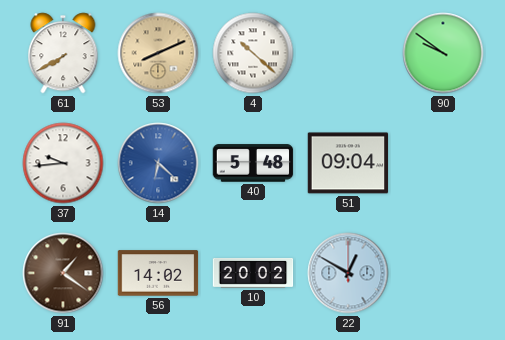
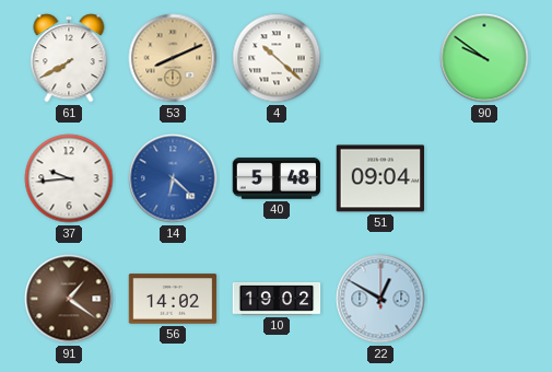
10: 20:02 -> 19:02
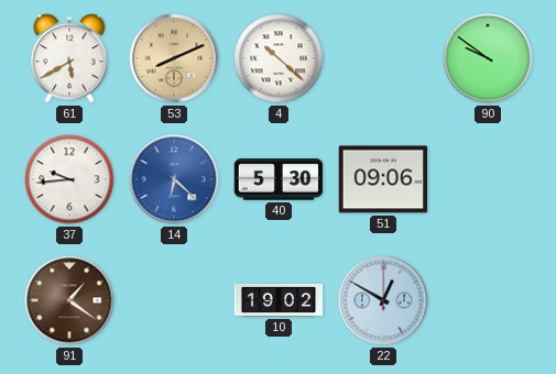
61: 7:40 -> 5:40
40: 5:48 -> 5:30
51: 09:04 -> 09:06
56: 14:02 -> none
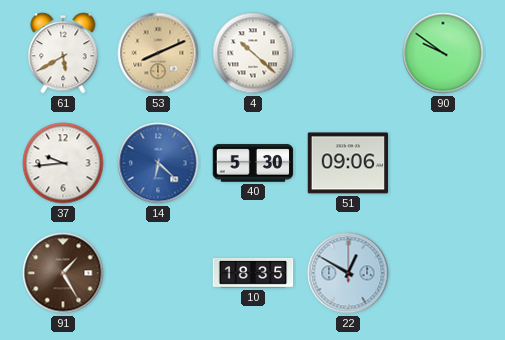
91: 1:21 -> 1:25
10: 19:02 -> 18:35
